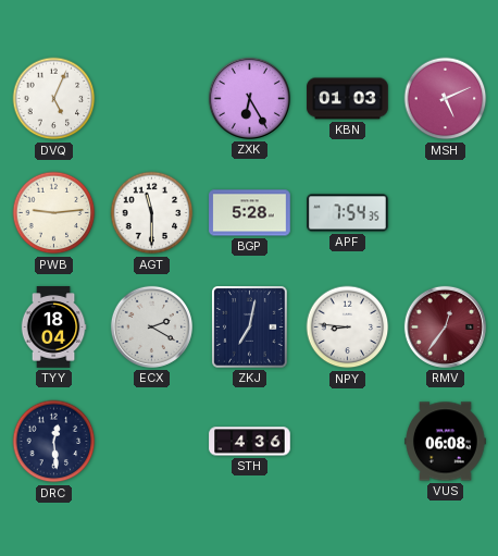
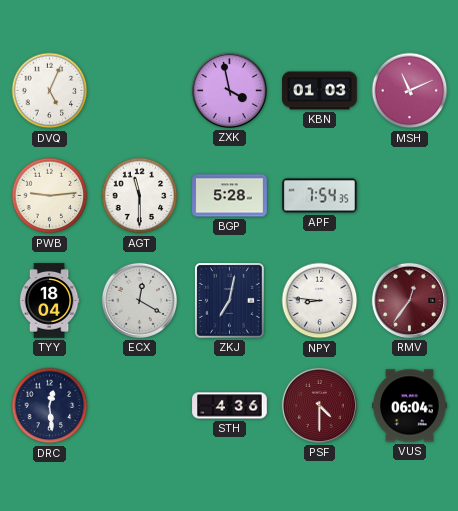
ZXK: 6:25 -> 3:58
MSH: 5:11 -> 11:11
ECX: 2:20 -> 12:20
PSF: none -> 4:30
VUS: 06:08 -> 06:04
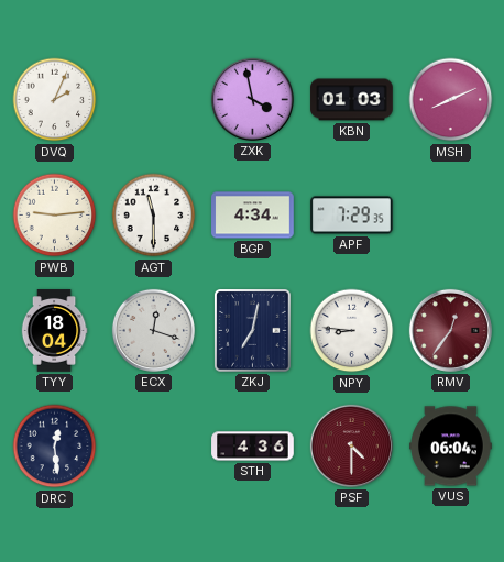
DVQ: 5:04 -> 2:04
MSH: 11:11 -> 8:11
BGP: 5:28 -> 4:34
APF: 7:54 -> 7:29
ECX: 12:20 -> 12:18
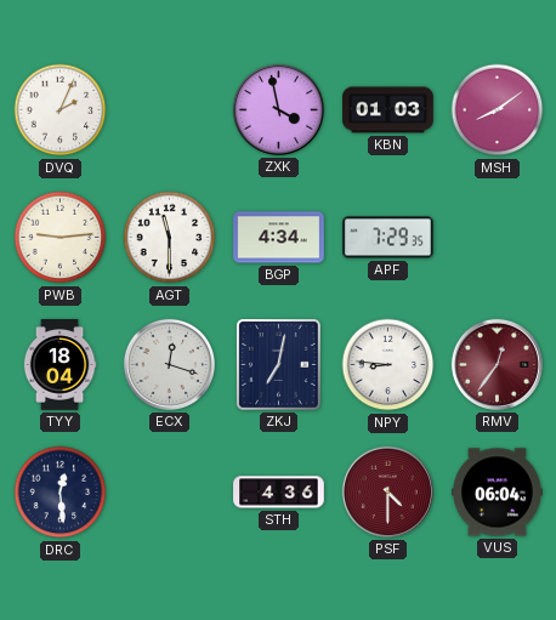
MSH: 8:11 -> 8:09
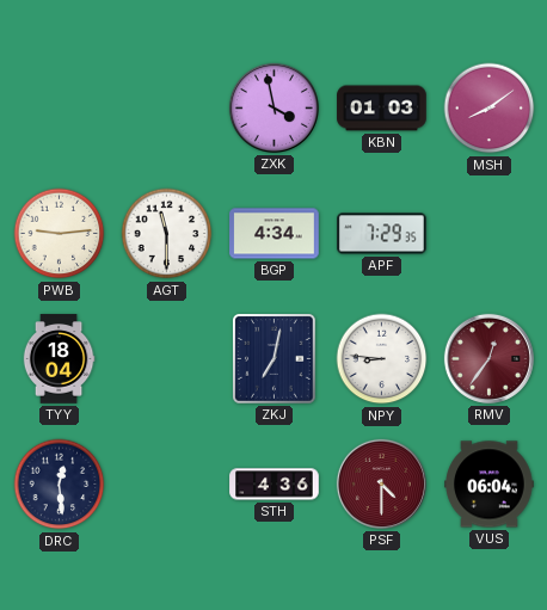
DVQ: 2:04 -> none
ECX: 12:18 -> none
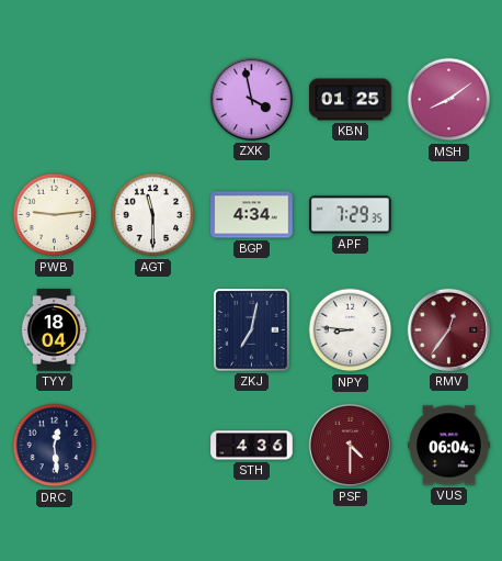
KBN: 01:03 -> 01:25
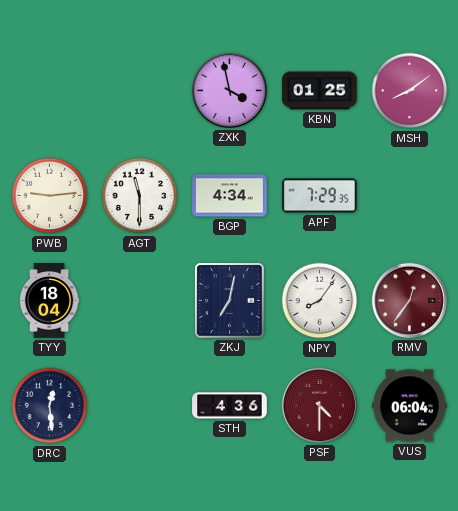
NPY: 8:46 -> 8:06
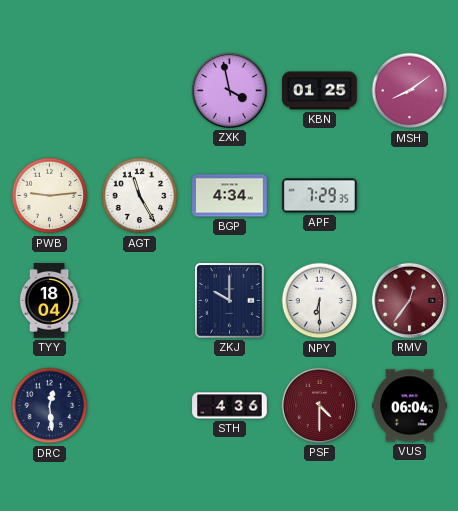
AGT: 11:30 -> 11:25
ZKJ: 7:02 -> 10:00
NPY: 8:06 -> 6:30
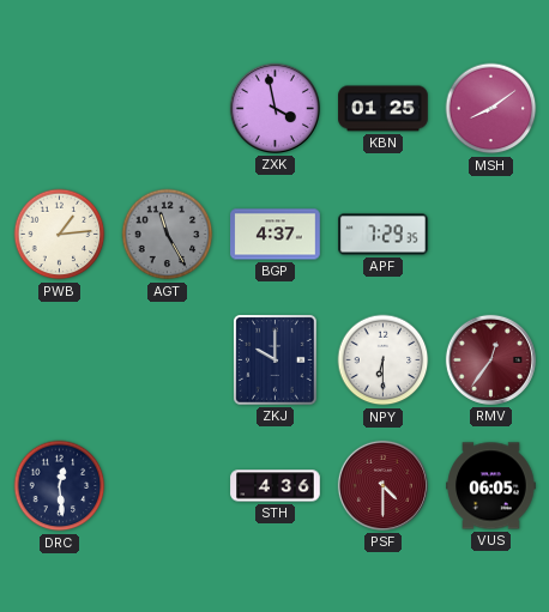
PWB: 9:14 -> 1:14
AGT dial: white -> grey
BGP: 4:34 -> 4:37
TYY: 18:04 -> none
VUS: 06:04 -> 06:05
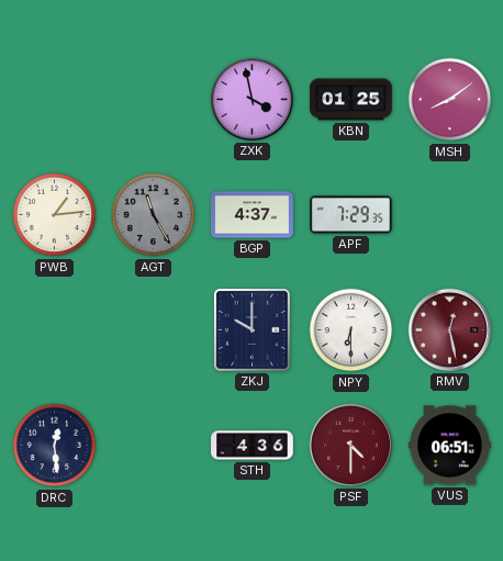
RMV: 12:36 -> 12:28
VUS: 06:05 -> 06:51
